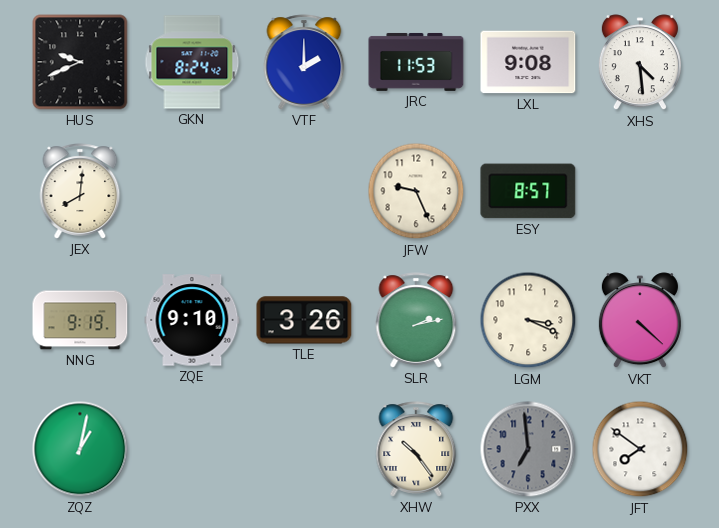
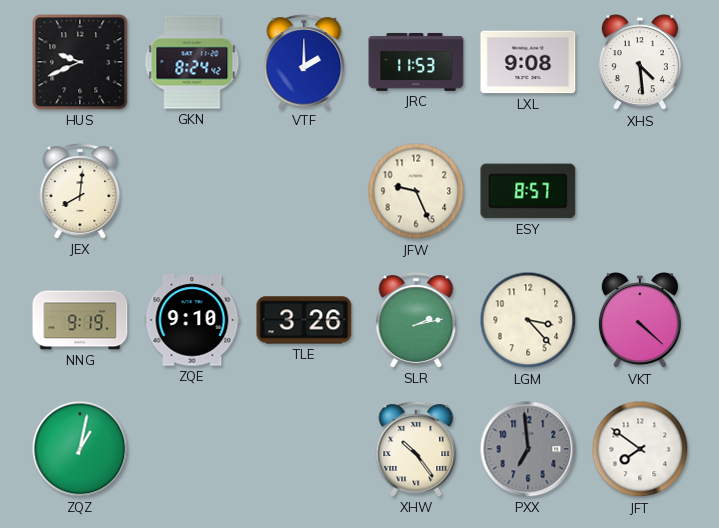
LGM: 3:19 -> 3:23
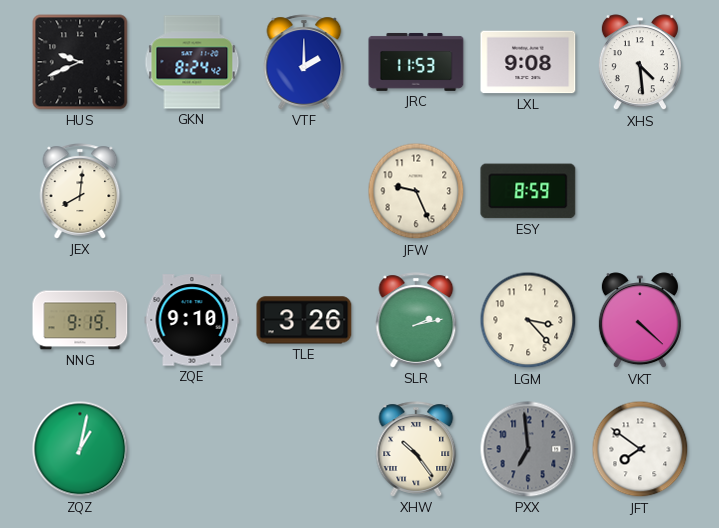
ESY: 8:57 -> 8:59
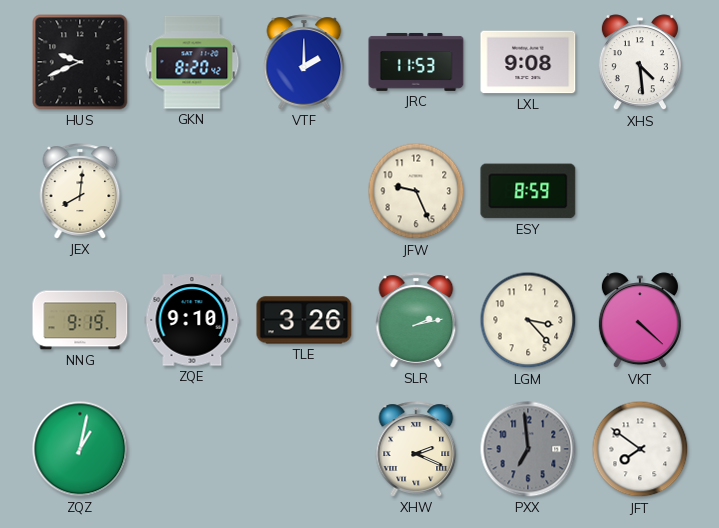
GKN: 8:24 -> 8:20
XHW: 10:24 -> 2:19
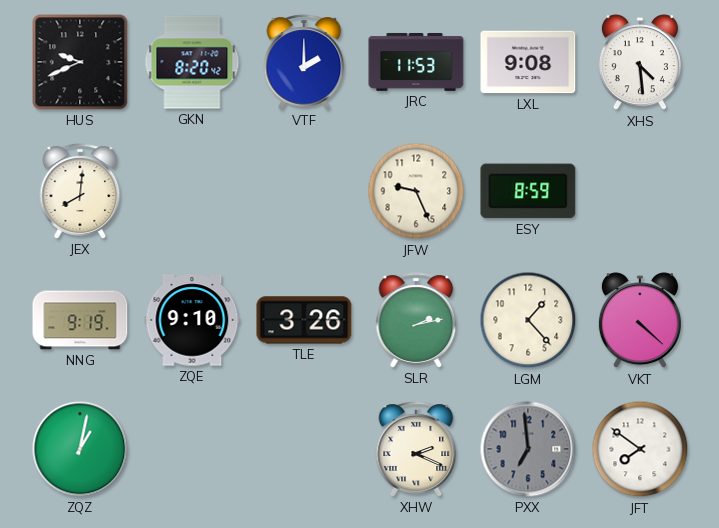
LGM: 3:23 -> 1:23
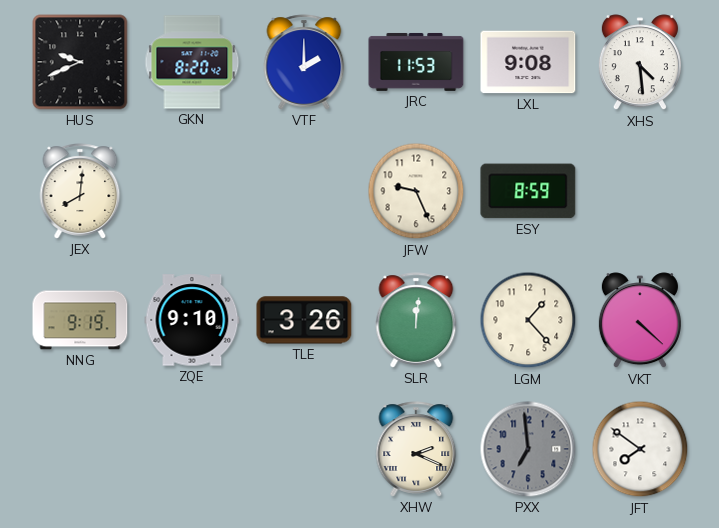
SLR: 2:13 -> 12:01
ZQZ: 1:02 -> none
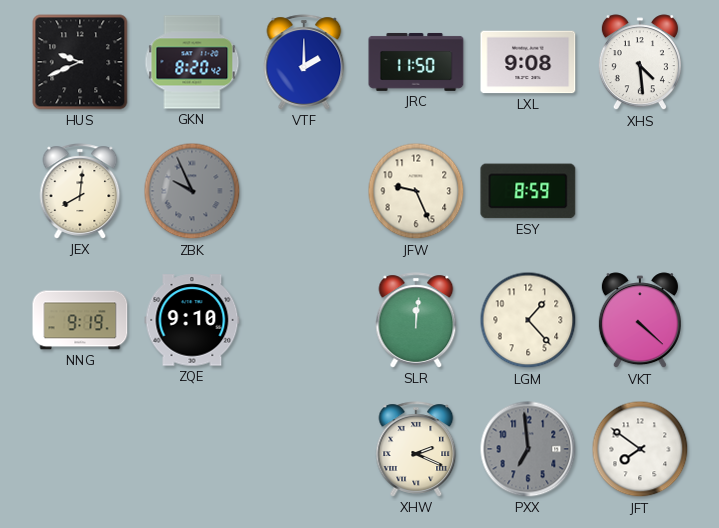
JRC: 11:53 -> 11:50
ZBK: none -> 9:56
TLE: 3:26 -> none
